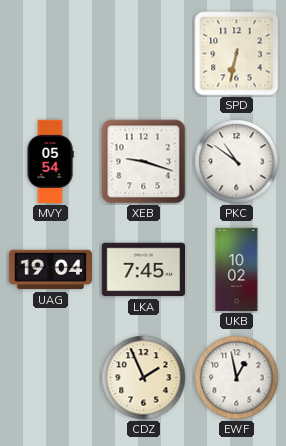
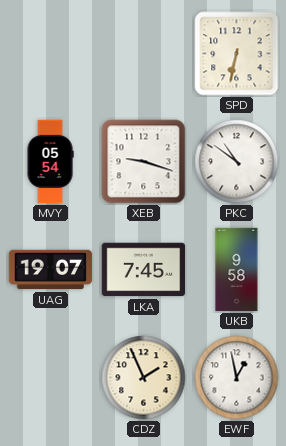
UAG: 19:04 -> 19:07
UKB: 10:02 -> 9:58
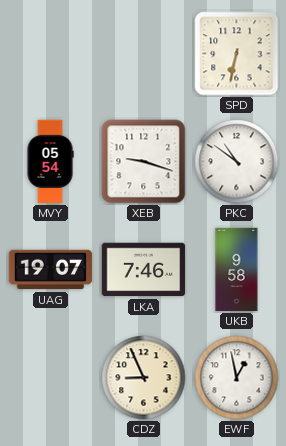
LKA: 7:45 -> 7:46
CDZ: 1:56 -> 8:56
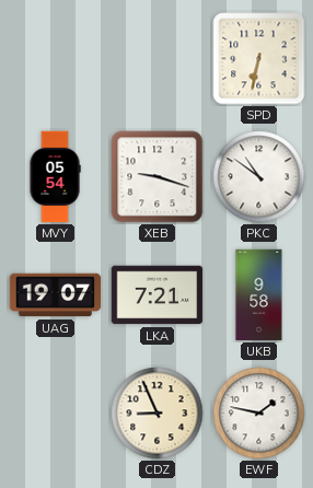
LKA: 7:46 -> 7:21
EWF: 12:58 -> 1:47
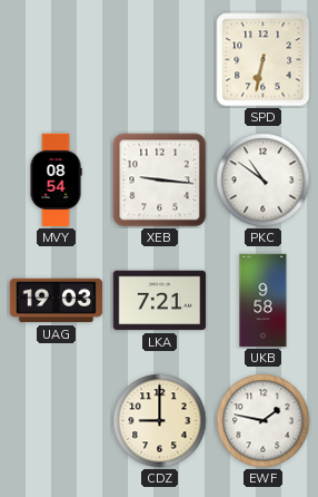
MVY: 05:54 -> 08:54
XEB: 9:18 -> 9:16
UAG: 19:07 -> 19:03
CDZ: 8:56 -> 9:00
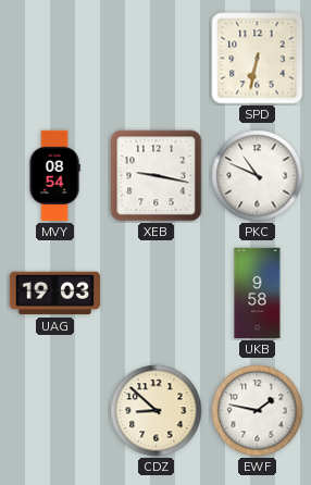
XEB: 9:16 -> 9:17
PKC: 10:51 -> 10:49
LKA: 7:21 -> none
CDZ: 9:00 -> 8:52
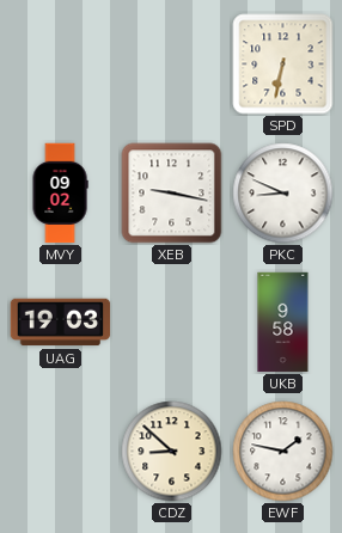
MVY: 08:54 -> 09:02
PKC: 10:49 -> 8:49
